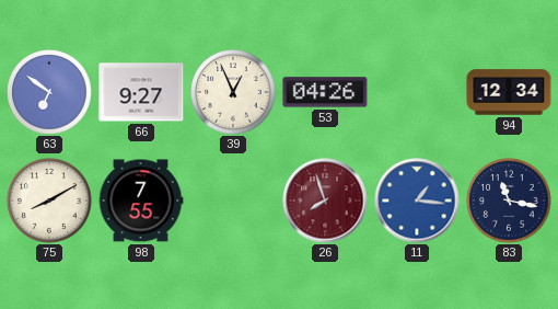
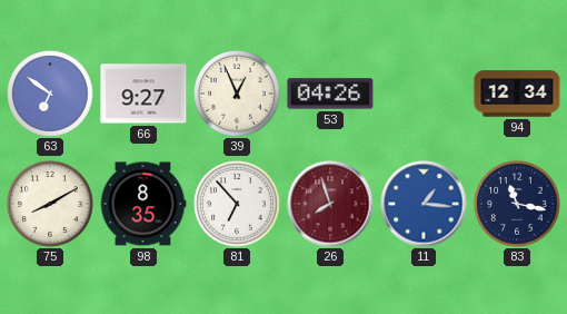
98: 7:55 -> 8:35
81: none -> 6:53
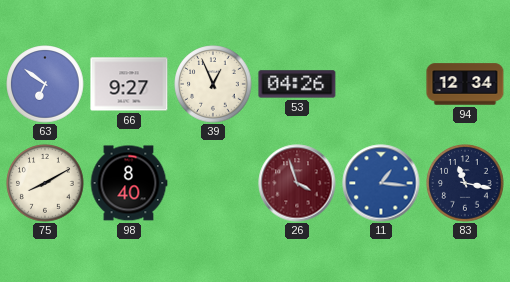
98: 8:35 -> 8:40
81: 6:53 -> none
26: 7:57 -> 3:57
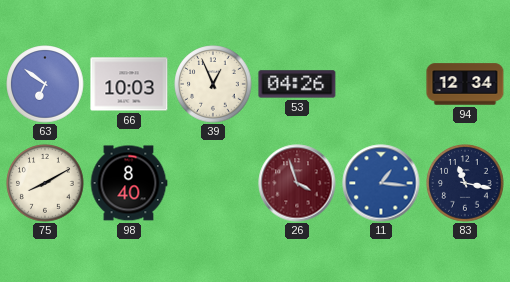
66: 9:27 -> 10:03
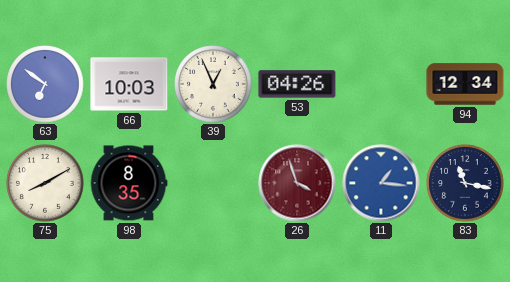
98: 8:40 -> 8:35
